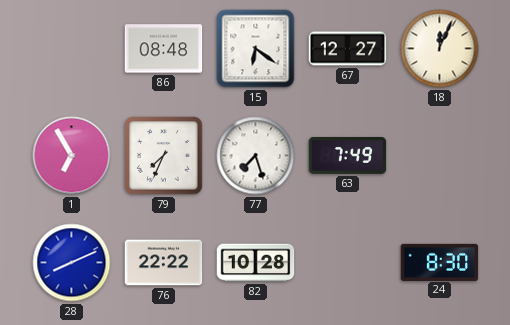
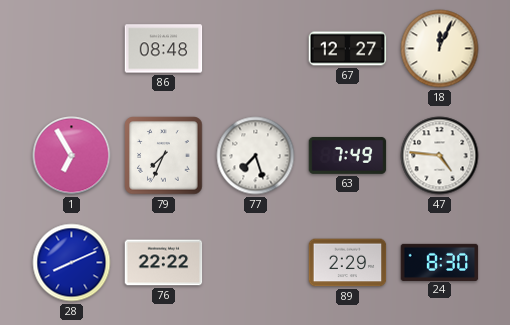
15: 6:21 -> none
47: none -> 4:46
82: 10:28 -> none
89: none -> 2:29
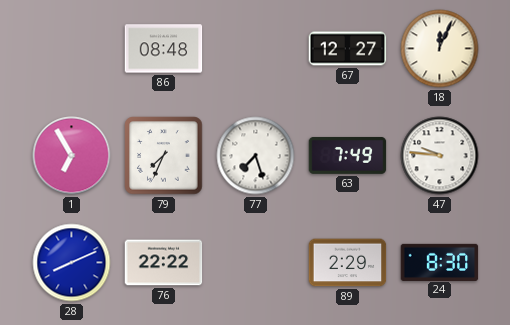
47: 4:46 -> 9:46
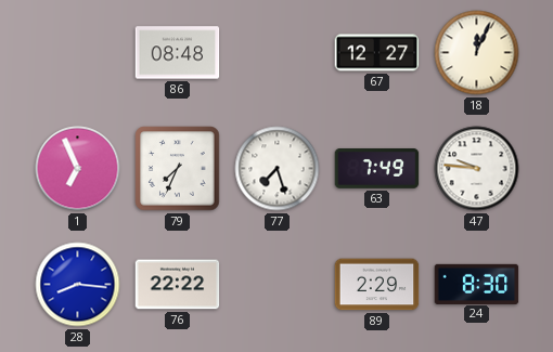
1: 6:55 -> 6:56
28: 8:11 -> 8:16
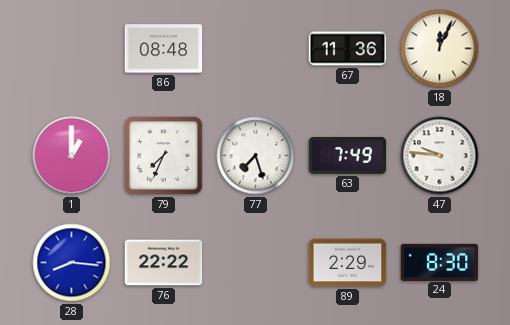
67: 12:27 -> 11:36
1: 6:56 -> 1:00
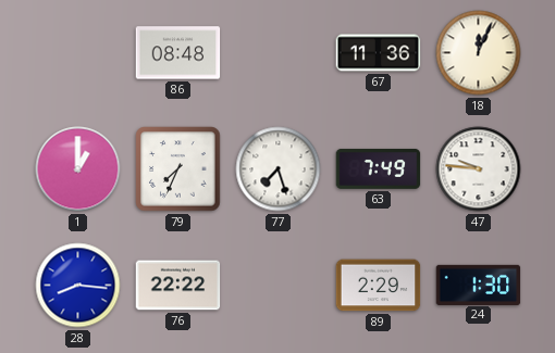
24: 8:30 -> 1:30
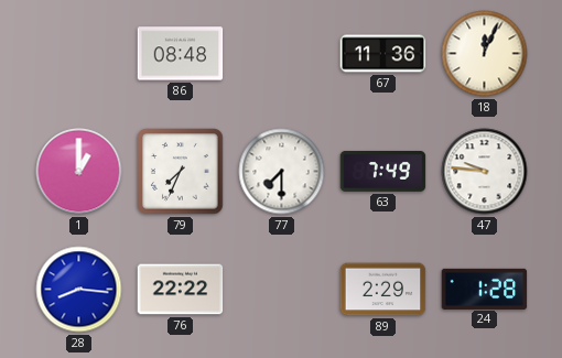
77: 7:27 -> 7:30
24: 1:30 -> 1:28
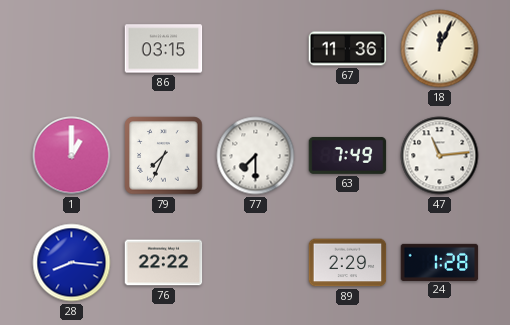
86: 08:48 -> 03:15
47: 9:46 -> 11:14
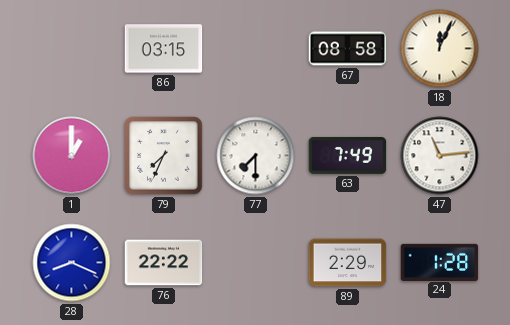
67: 11:36 -> 08:58
28: 8:16 -> 8:19
